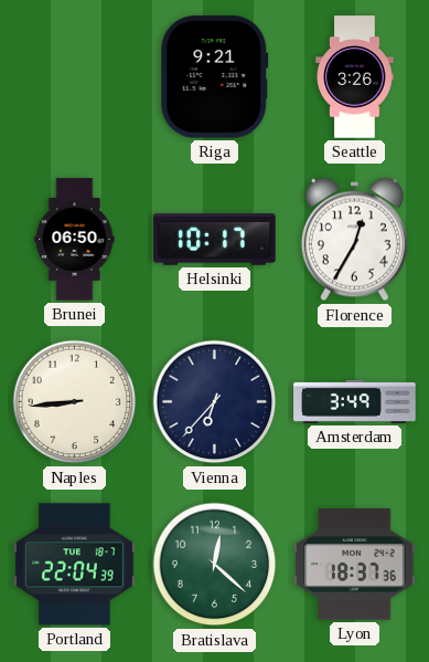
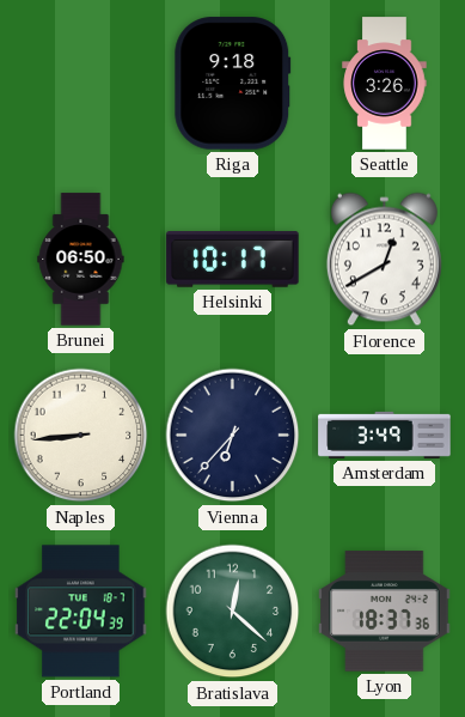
Riga: 9:21 -> 9:18
Florence: 12:35 -> 12:40
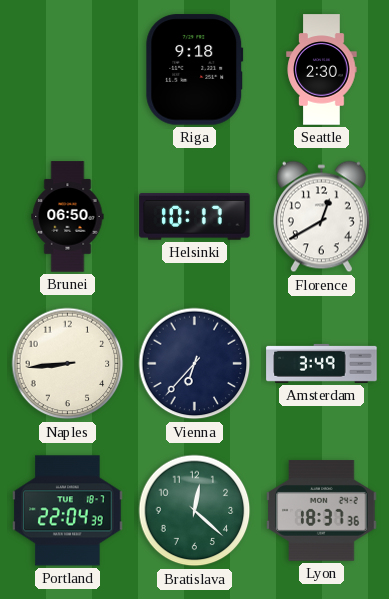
Seattle: 3:26 -> 2:30
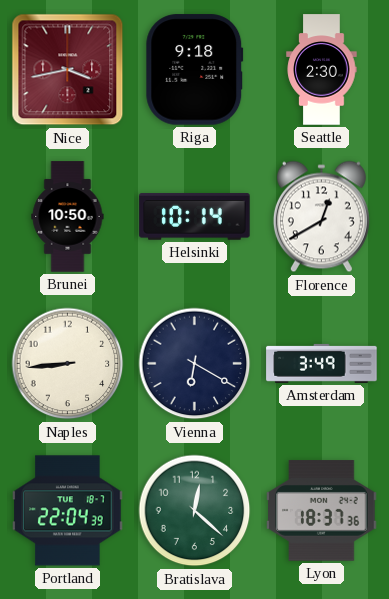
Nice: none -> 3:43
Brunei: 06:50 -> 10:50
Helsinki: 10:17 -> 10:14
Vienna: 6:37 -> 6:20
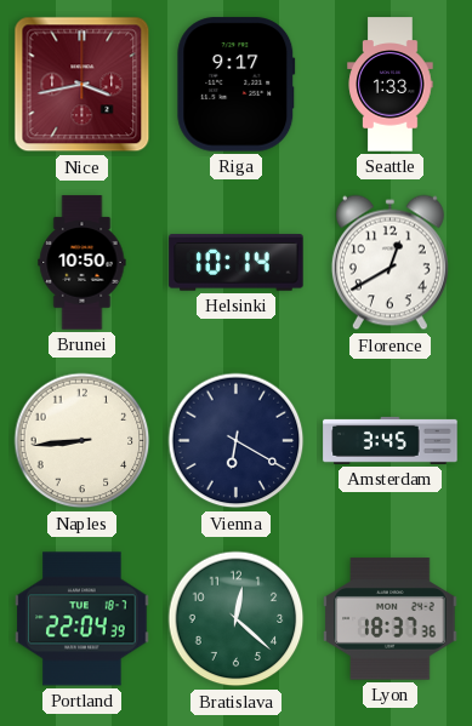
Riga: 9:18 -> 9:17
Seattle: 2:30 -> 1:33
Amsterdam: 3:49 -> 3:45
